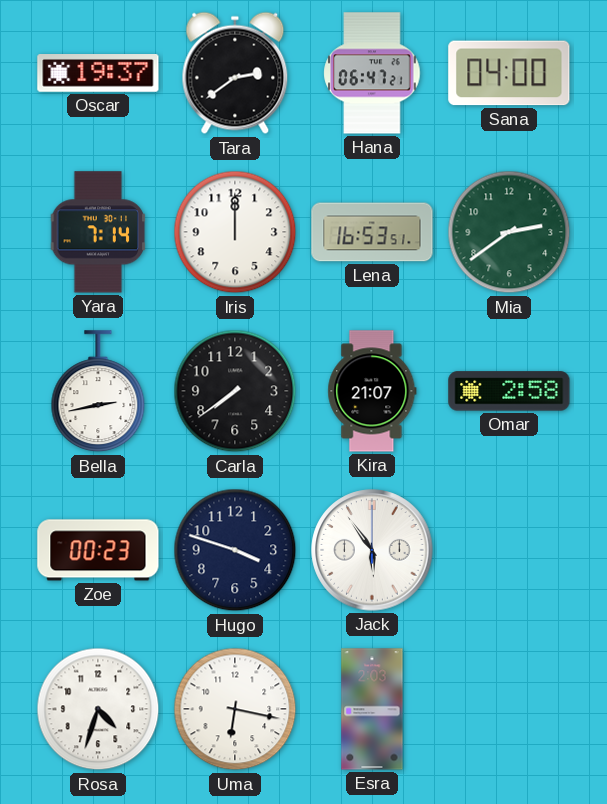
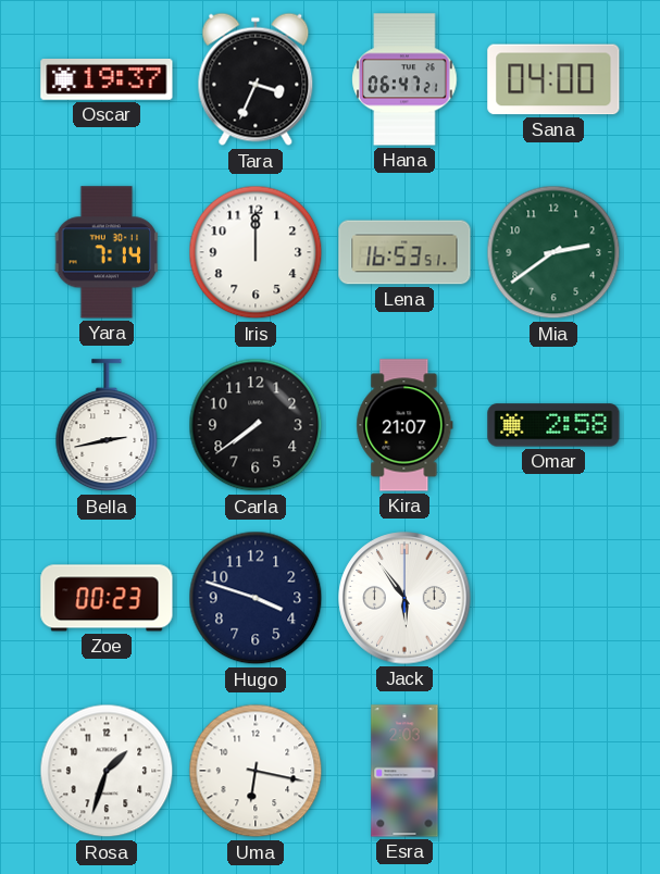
Tara: 2:39 -> 3:34
Rosa: 4:33 -> 1:33
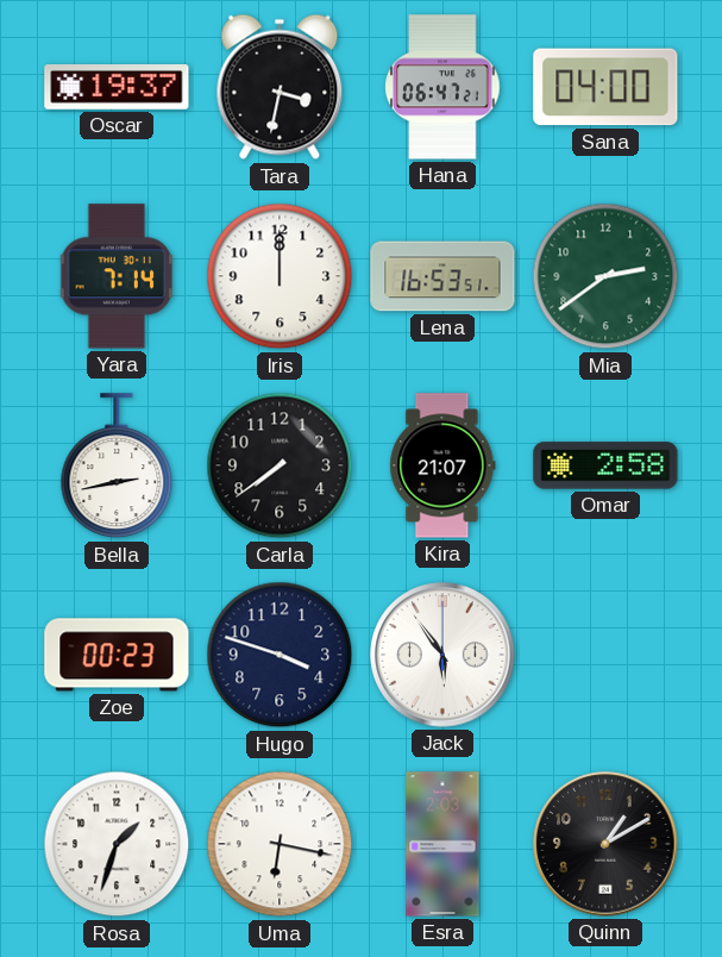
Tara: 3:34 -> 3:32
Quinn: none -> 1:10
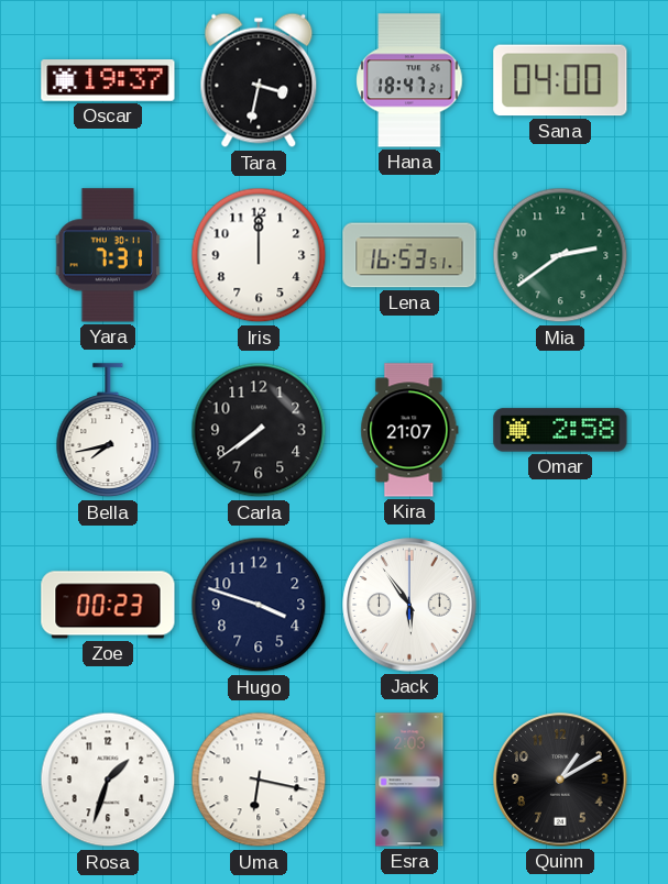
Hana: 06:47 -> 18:47
Yara: 7:14 -> 7:31
Bella: 2:43 -> 7:43
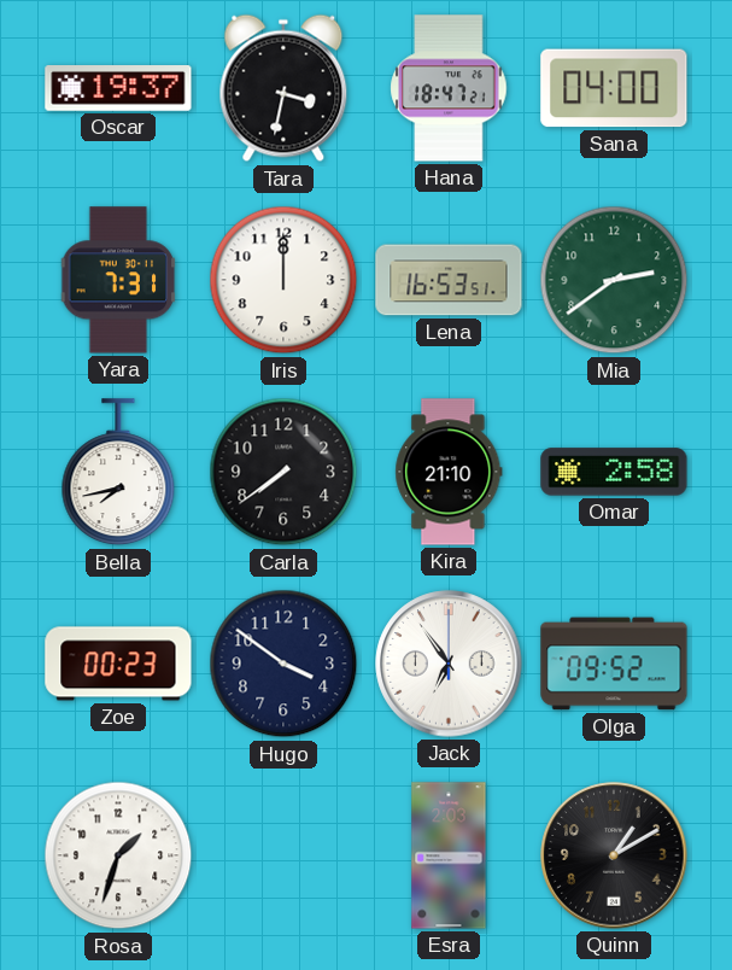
Kira: 21:07 -> 21:10
Hugo: 3:48 -> 3:51
Jack: 5:54 -> 6:54
Olga: none -> 09:52
Uma: 6:17 -> none
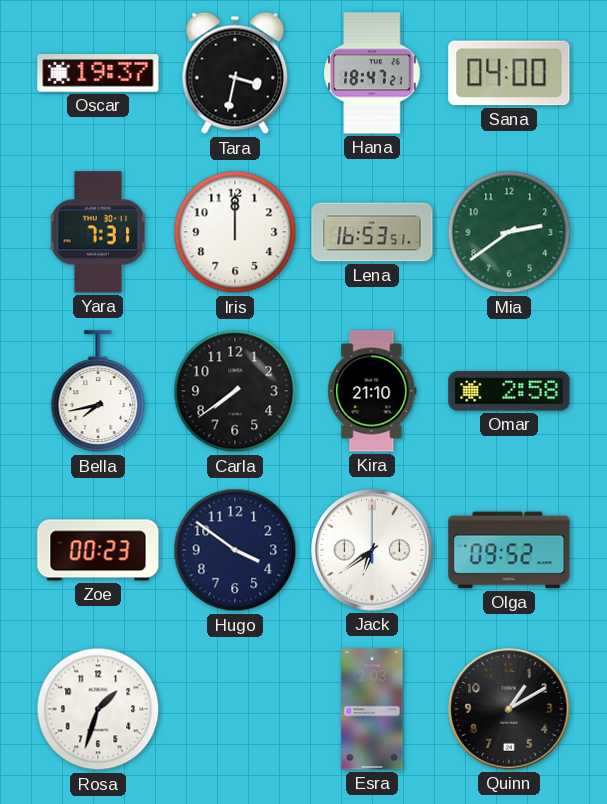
Jack: 6:54 -> 6:39
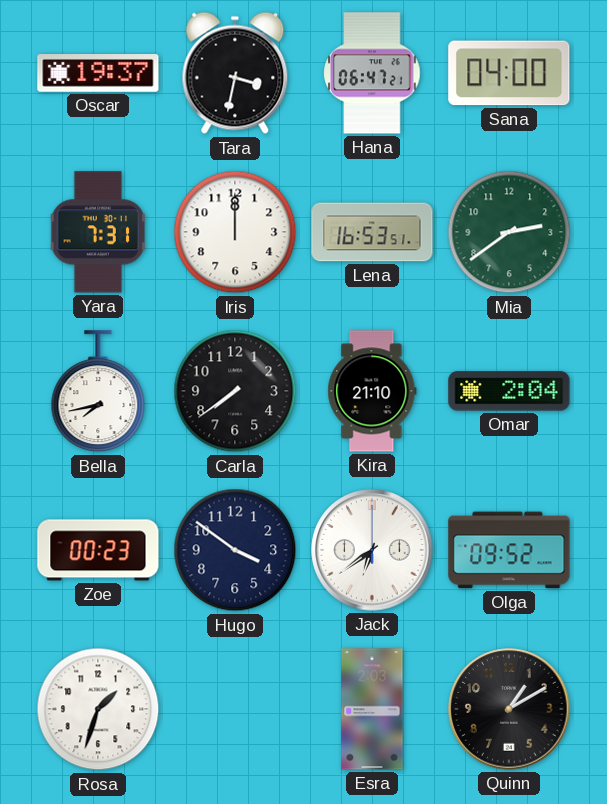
Hana: 18:47 -> 06:47
Omar: 2:58 -> 2:04
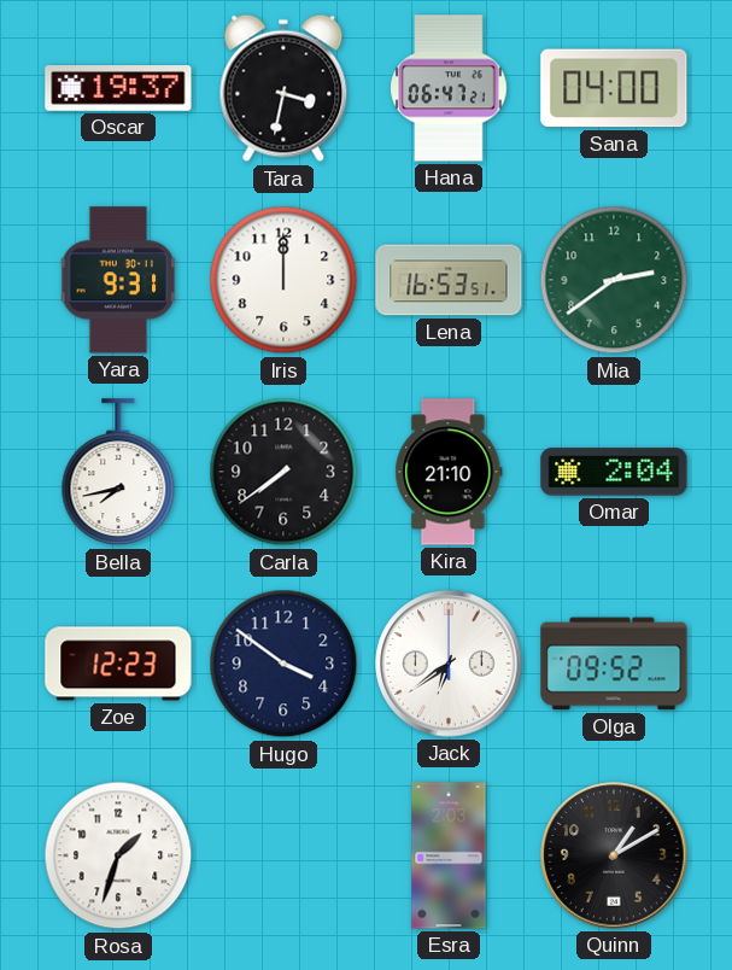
Yara: 7:31 -> 9:31
Zoe: 00:23 -> 12:23
